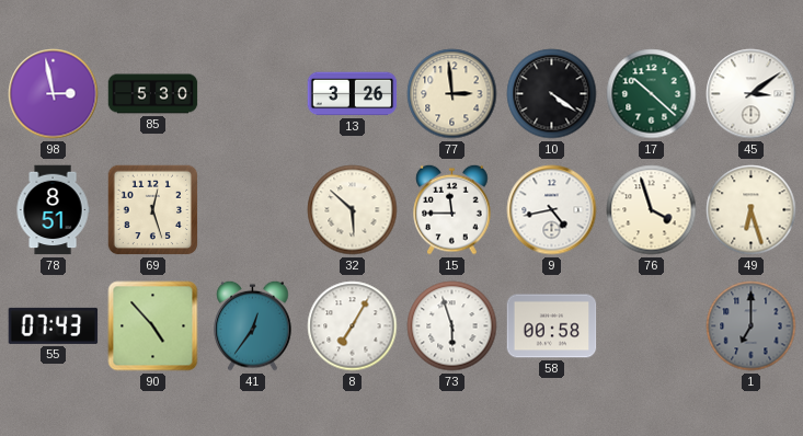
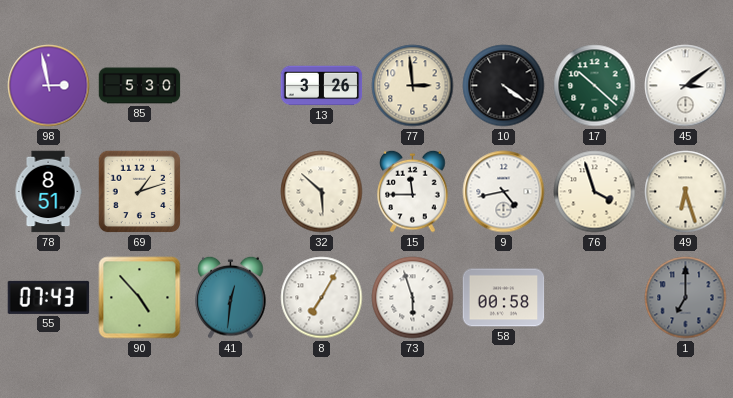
69: 12:27 -> 1:12
41: 12:36 -> 12:31
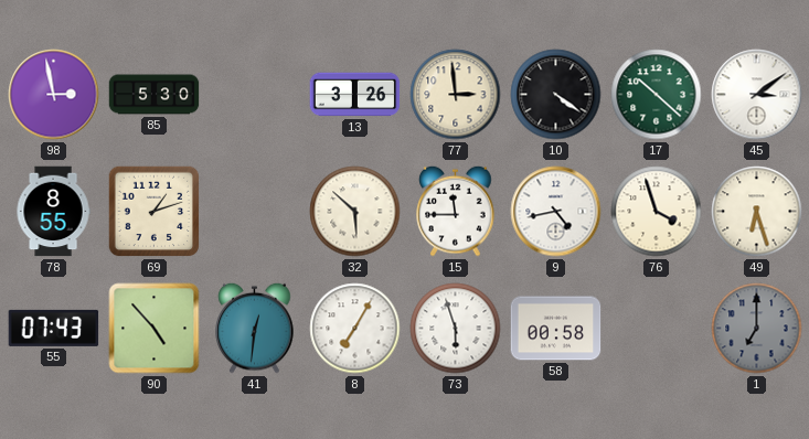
78: 8:51 -> 8:55
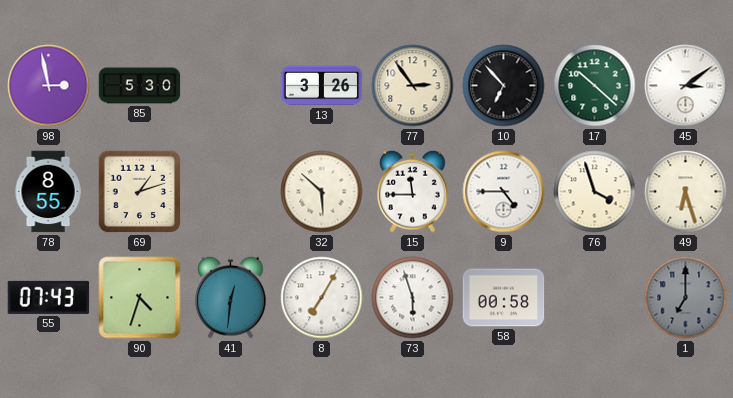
77: 2:59 -> 2:54
10: 4:21 -> 6:53
9: 4:43 -> 4:45
90: 4:53 -> 4:33
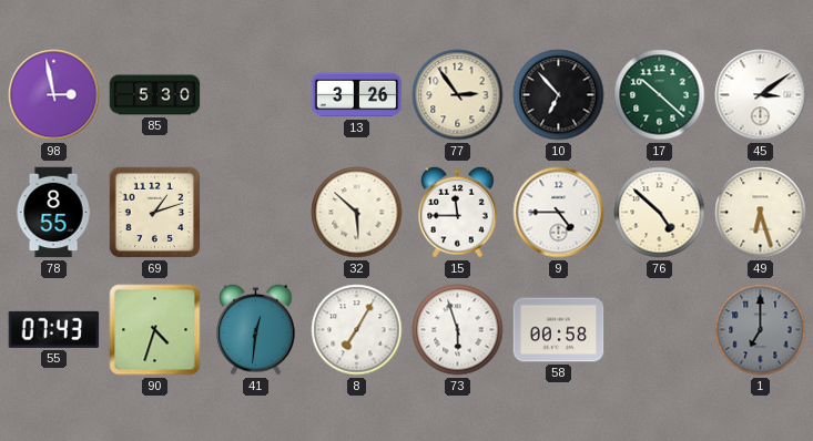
76: 3:57 -> 4:52
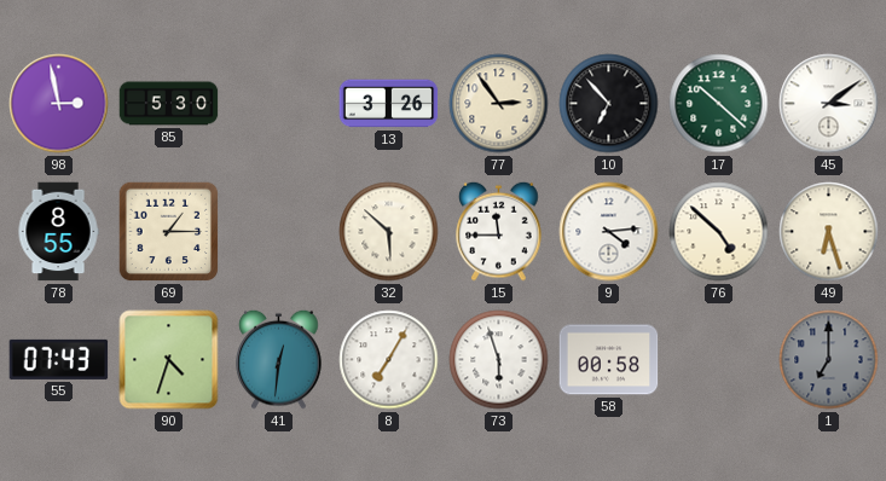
69: 1:12 -> 1:15
9: 4:45 -> 4:14
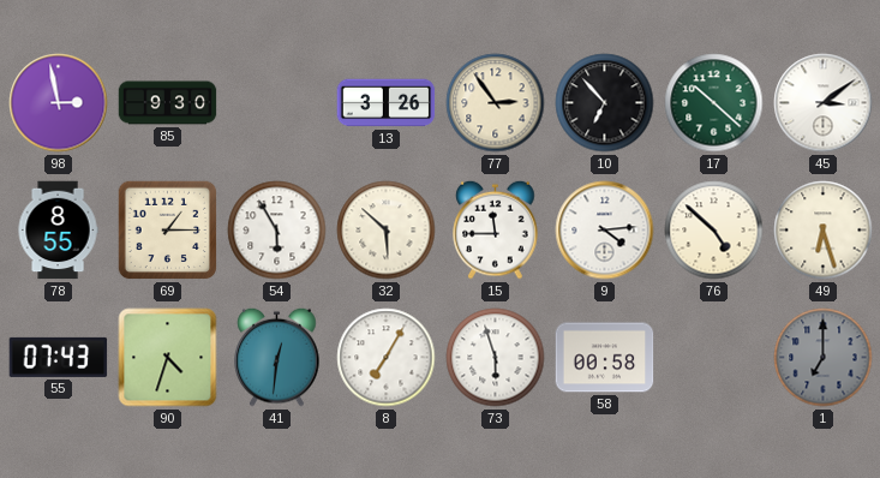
85: 5:30 -> 9:30
54: none -> 5:55
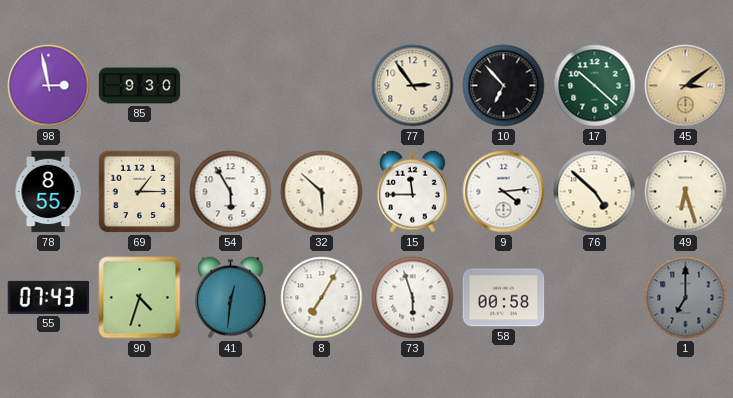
13: 3:26 -> none
45 dial: white -> champagne
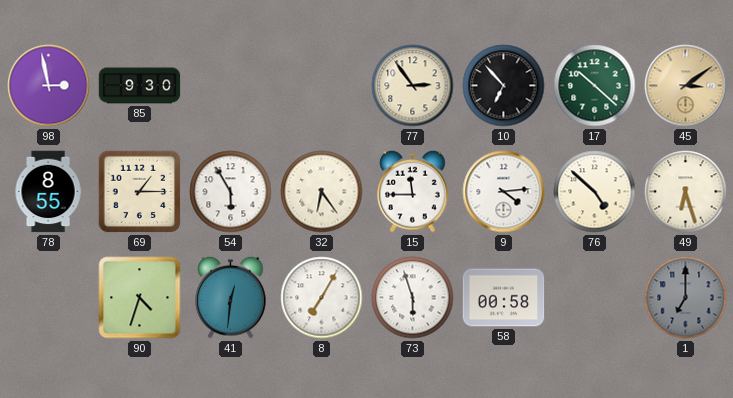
32: 5:52 -> 6:24
55: 07:43 -> none
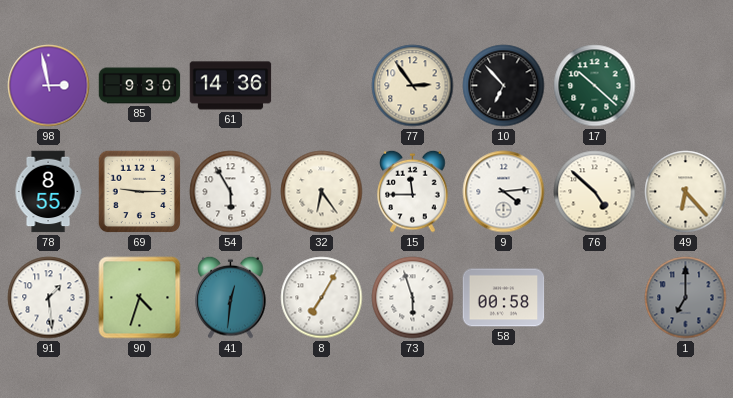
61: none -> 14:36
45: 3:09 -> none
69: 1:15 -> 9:15
49: 6:27 -> 6:23
91: none -> 1:29
